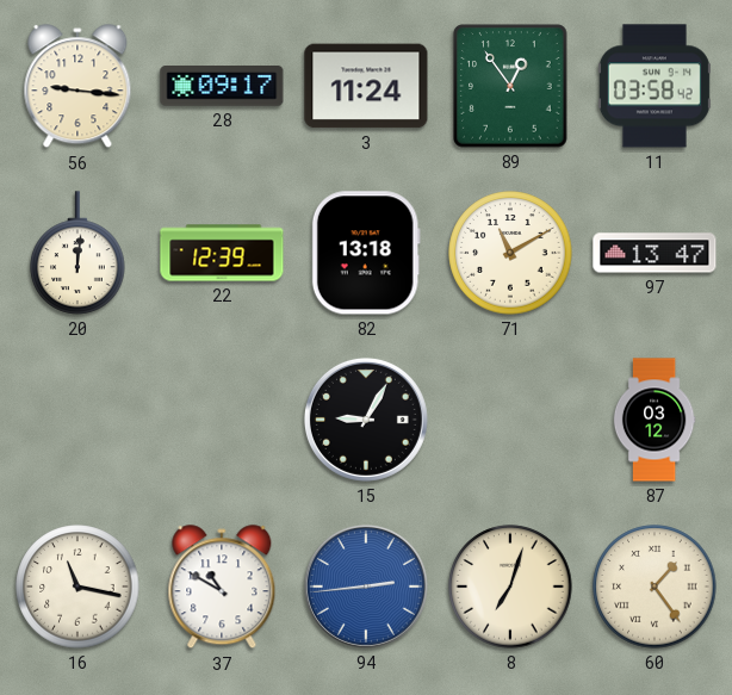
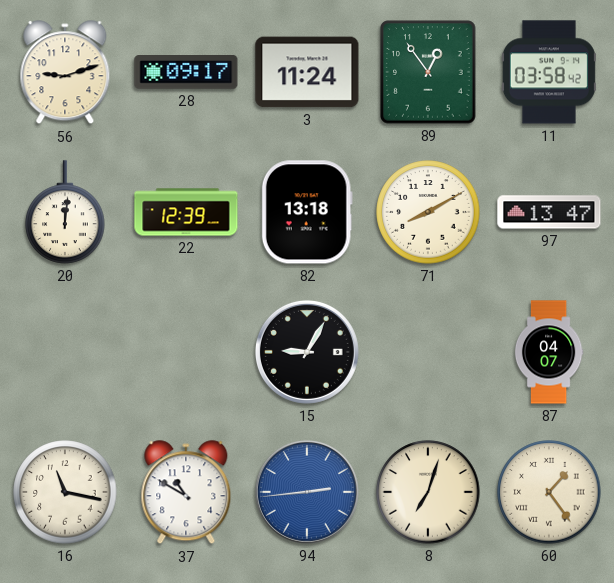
56: 9:16 -> 9:12
71: 11:10 -> 8:10
87: 03:12 -> 04:07
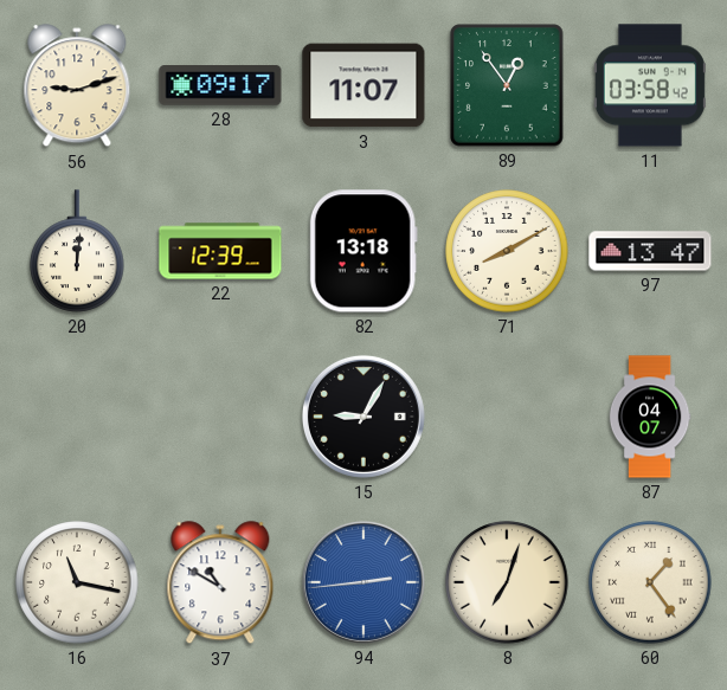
3: 11:24 -> 11:07
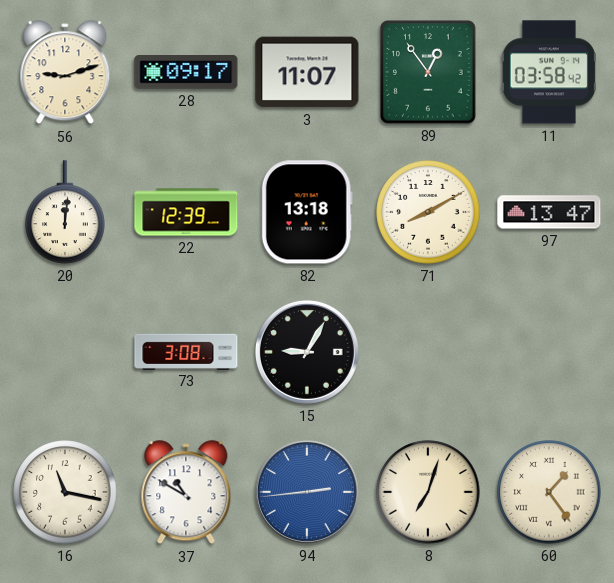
73: none -> 3:08
87: 04:07 -> none
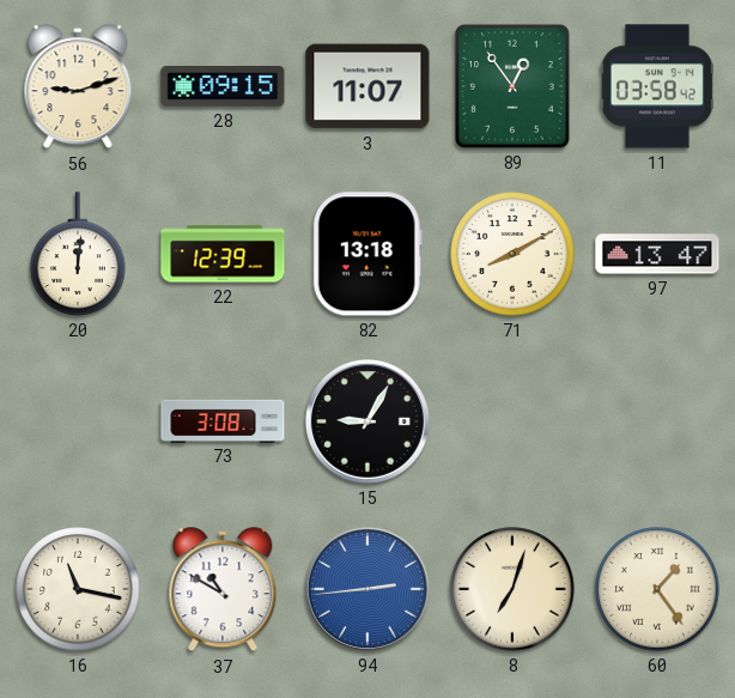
28: 09:17 -> 09:15
